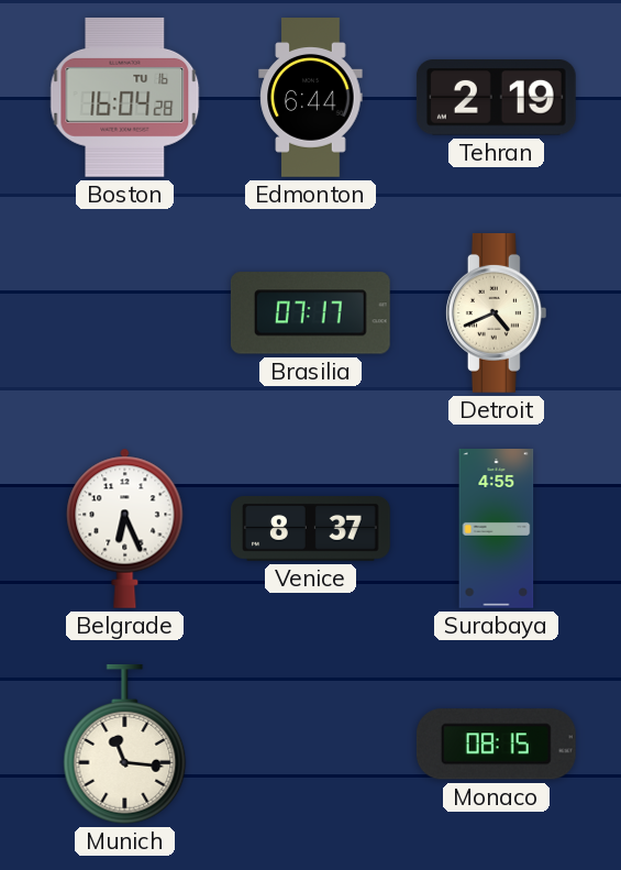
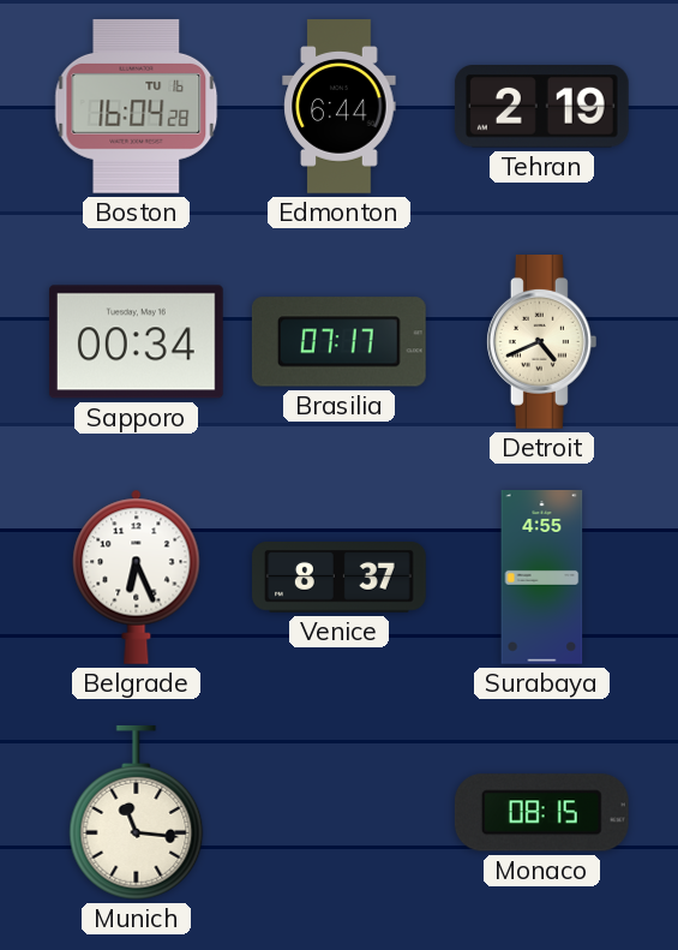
Sapporo: none -> 00:34
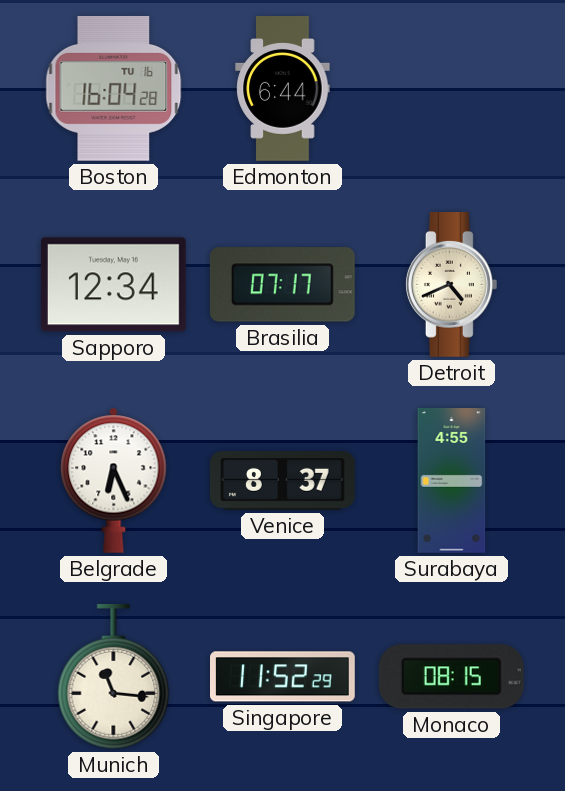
Tehran: 2:19 -> none
Sapporo: 00:34 -> 12:34
Singapore: none -> 11:52
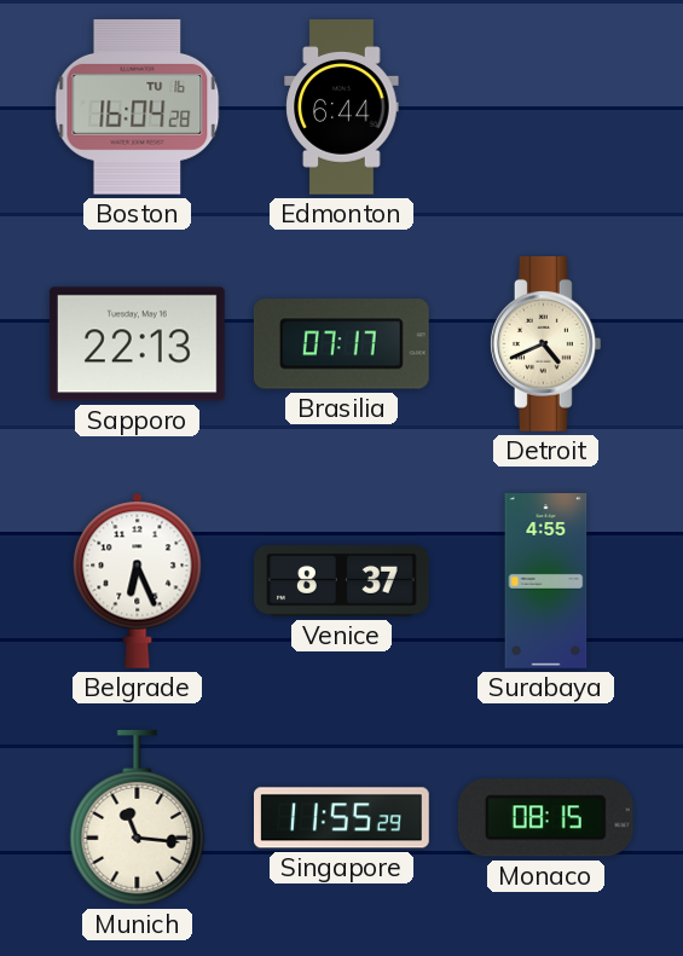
Sapporo: 12:34 -> 22:13
Singapore: 11:52 -> 11:55
